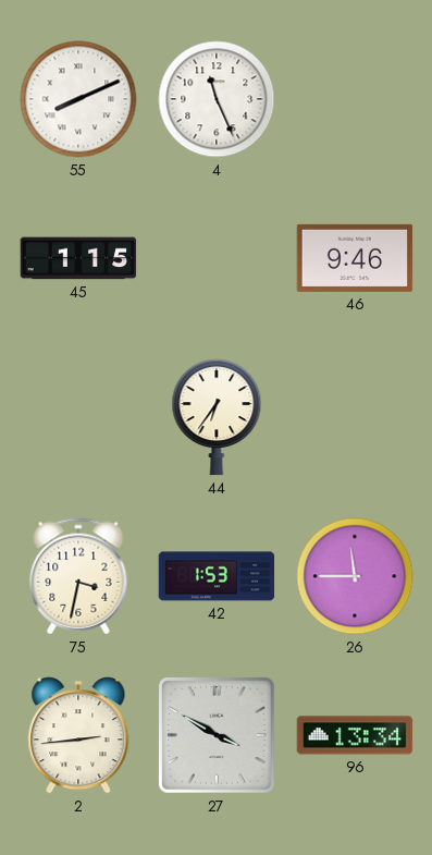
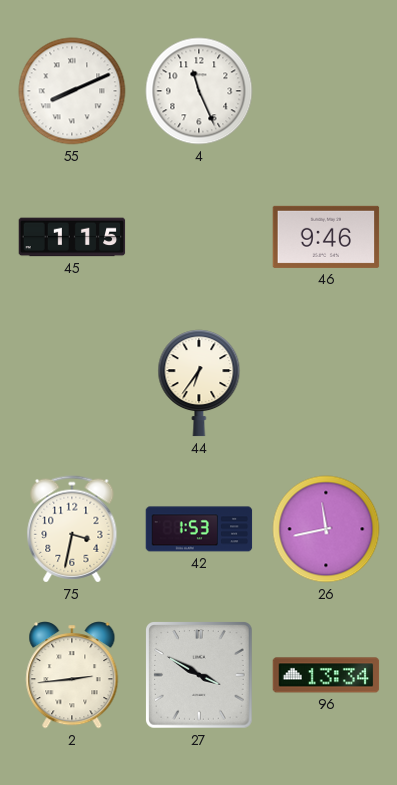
26: 11:45 -> 11:43
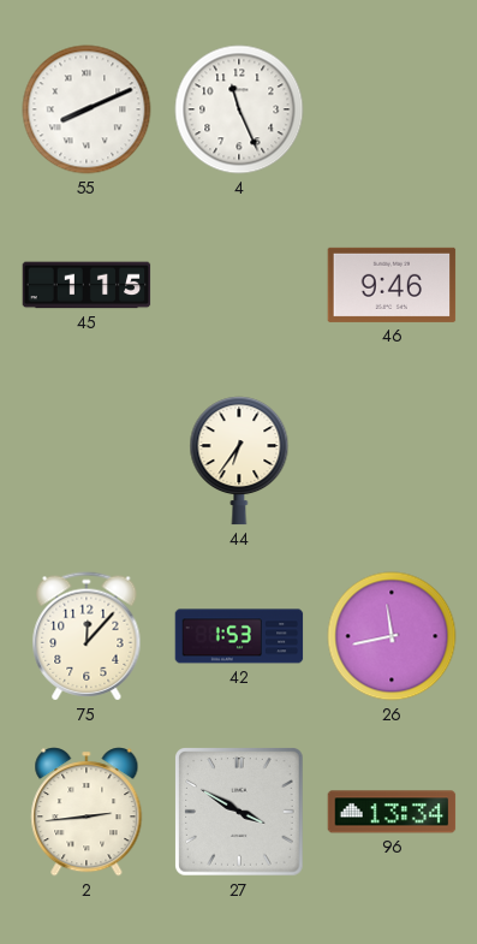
75: 3:32 -> 12:07
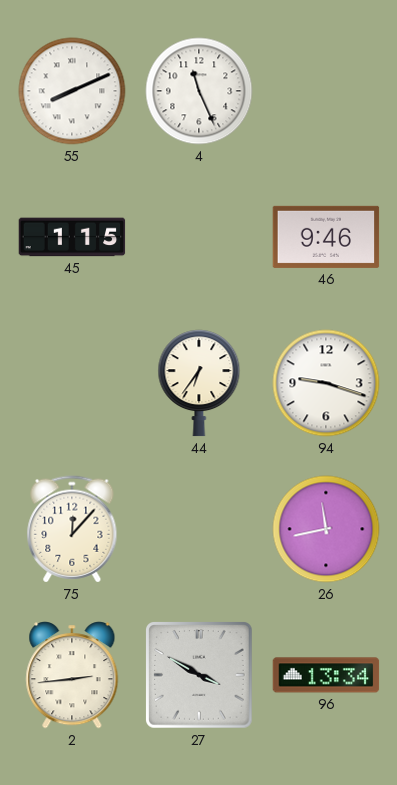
94: none -> 9:18
42: 1:53 -> none
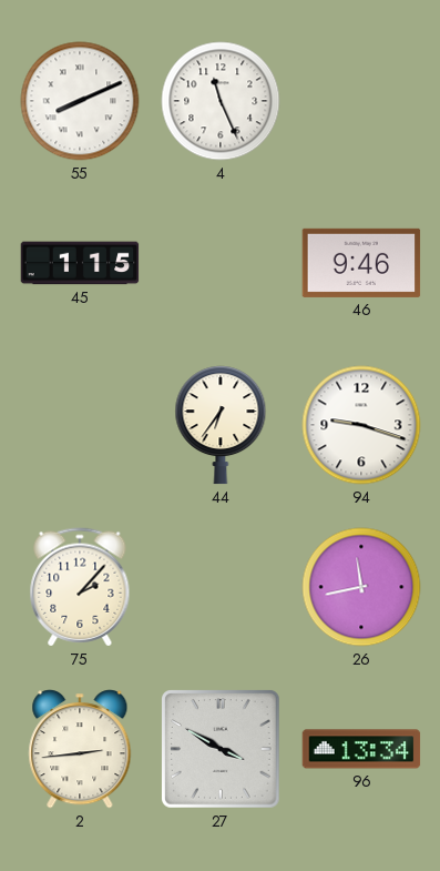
75: 12:07 -> 2:07
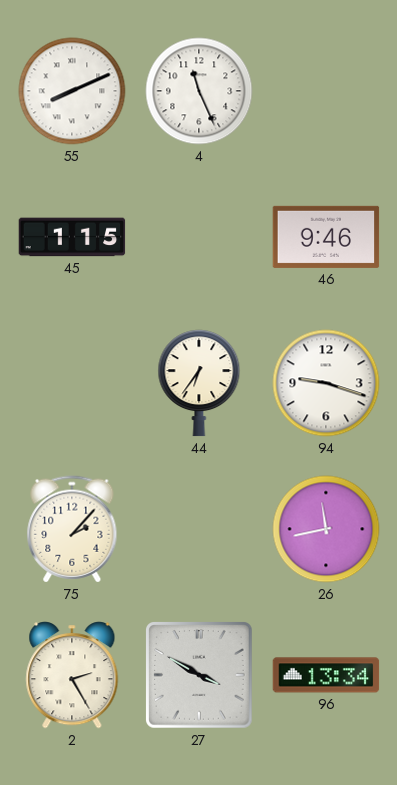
2: 2:44 -> 2:25
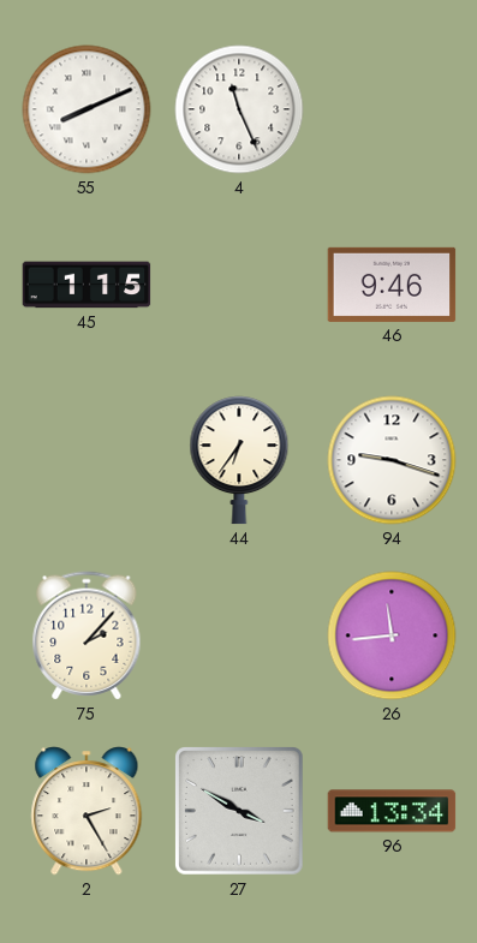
26: 11:43 -> 11:44
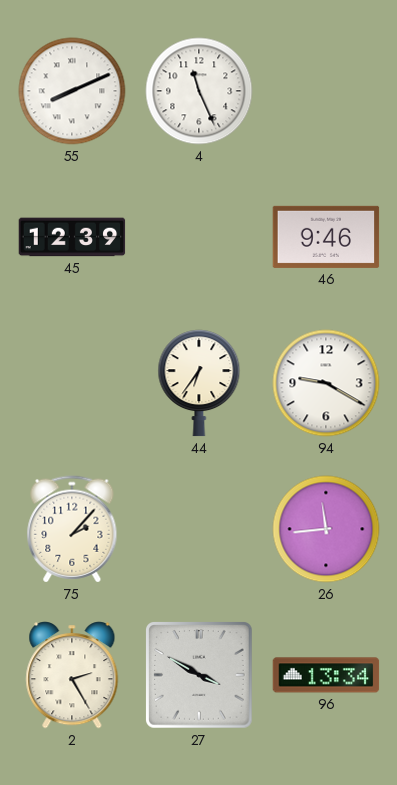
45: 1:15 -> 12:39
94: 9:18 -> 9:20
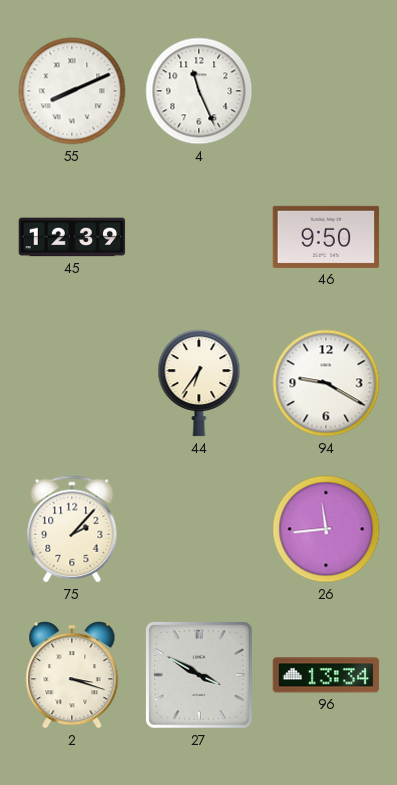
46: 9:46 -> 9:50
2: 2:25 -> 3:18
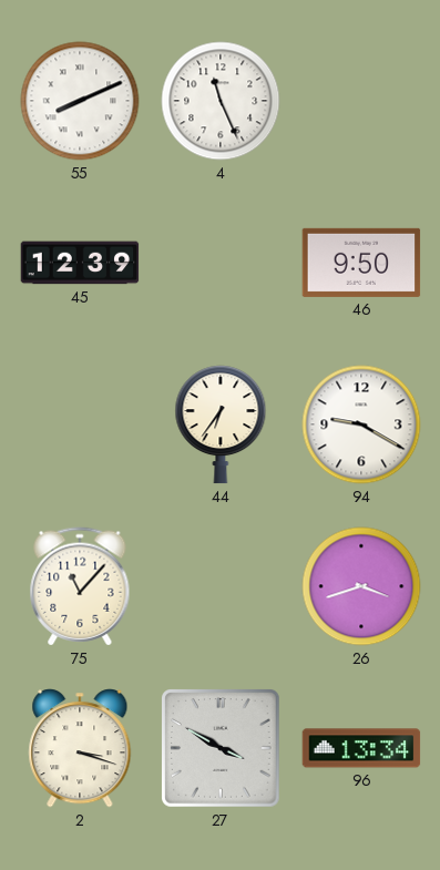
75: 2:07 -> 11:07
26: 11:44 -> 3:42
